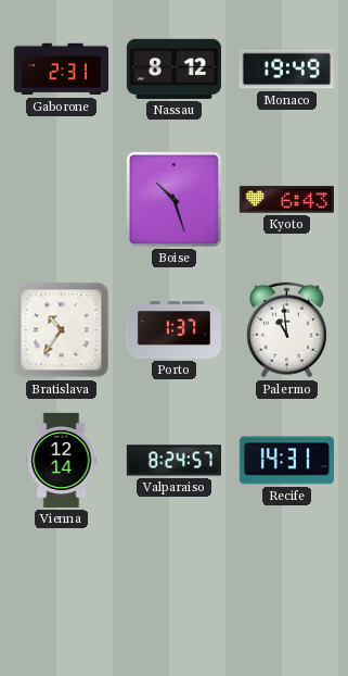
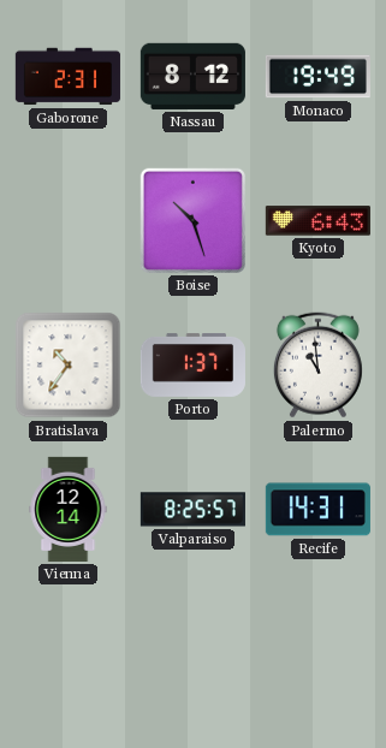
Valparaiso: 8:24 -> 8:25
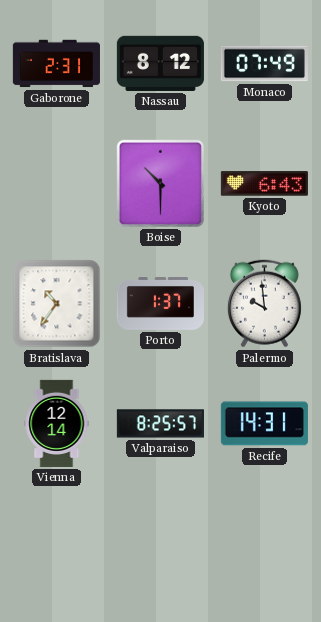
Monaco: 19:49 -> 07:49
Boise: 10:27 -> 10:30
Palermo: 10:59 -> 9:59
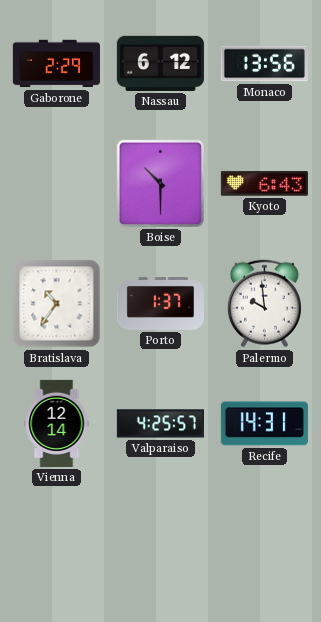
Gaborone: 2:31 -> 2:29
Nassau: 8:12 -> 6:12
Monaco: 07:49 -> 13:56
Valparaiso: 8:25 -> 4:25
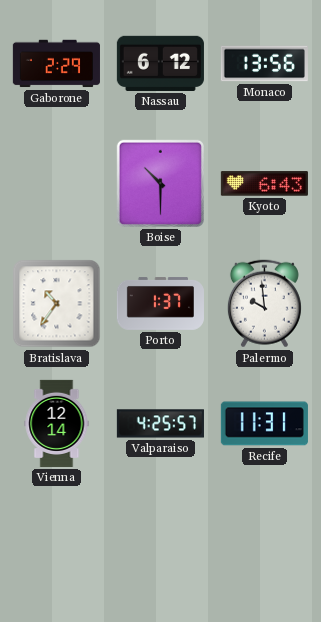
Recife: 14:31 -> 11:31
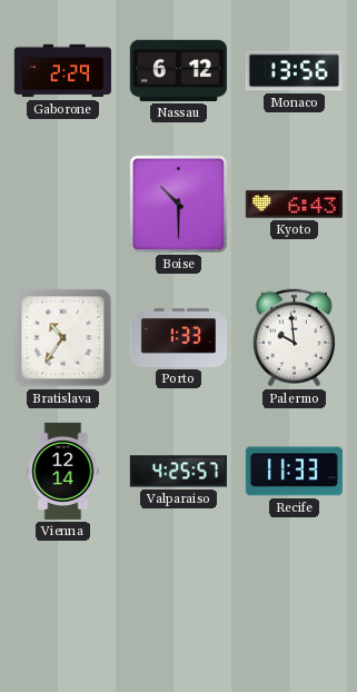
Porto: 1:37 -> 1:33
Recife: 11:31 -> 11:33
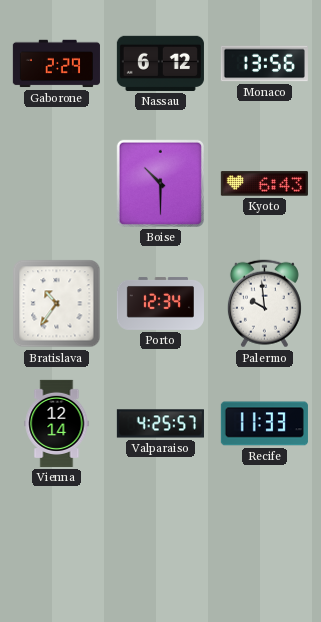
Porto: 1:33 -> 12:34
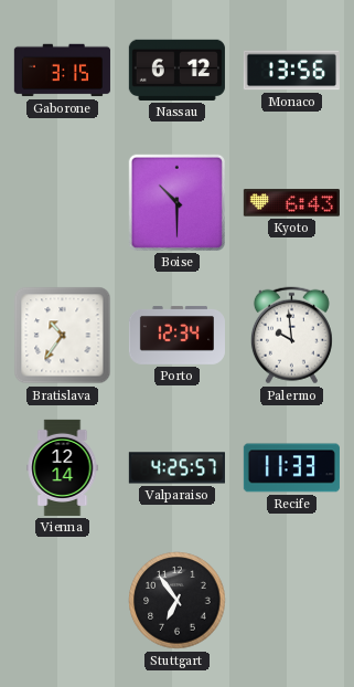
Gaborone: 2:29 -> 3:15
Stuttgart: none -> 6:54
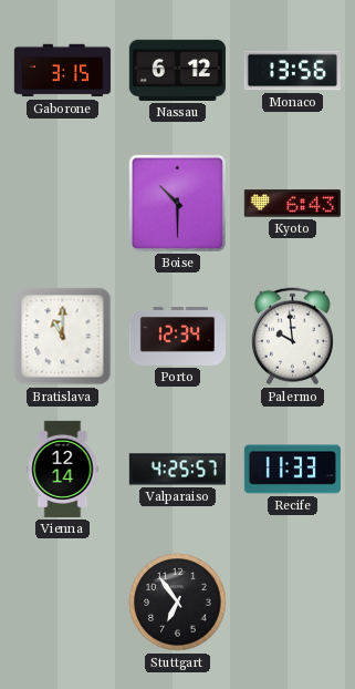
Bratislava: 10:36 -> 11:00
